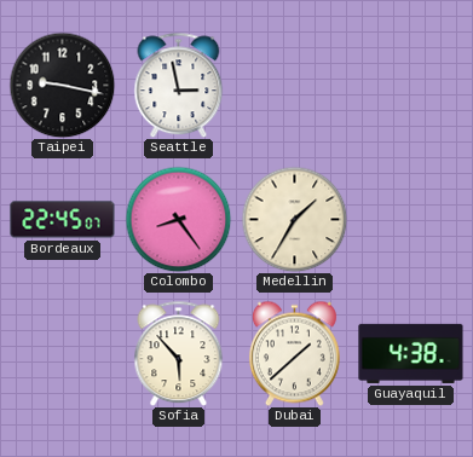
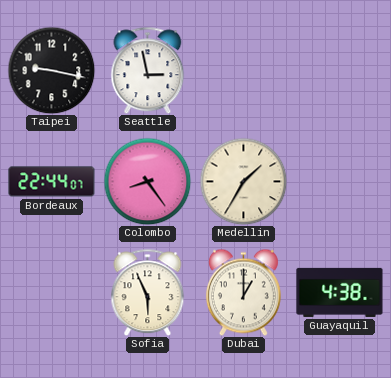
Bordeaux: 22:45 -> 22:44
Sofia: 5:53 -> 5:56
Dubai: 1:38 -> 1:00
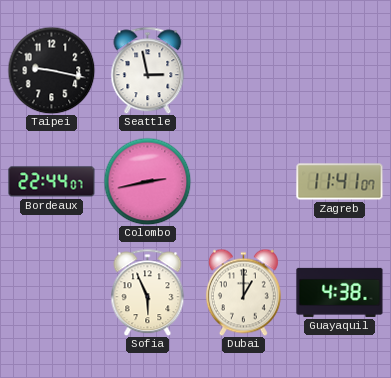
Colombo: 8:24 -> 2:43
Medellin: 1:35 -> none
Zagreb: none -> 11:41
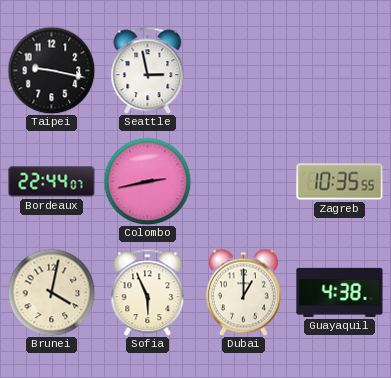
Zagreb: 11:41 -> 10:35
Brunei: none -> 4:02
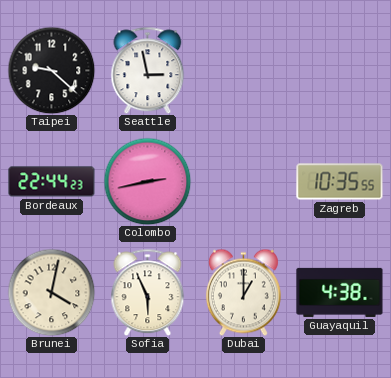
Taipei: 9:17 -> 9:22
Bordeaux: 22:44:07 -> 22:44:23
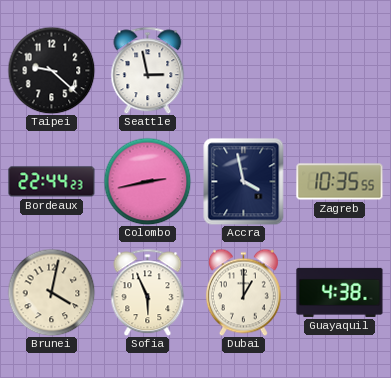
Accra: none -> 3:58
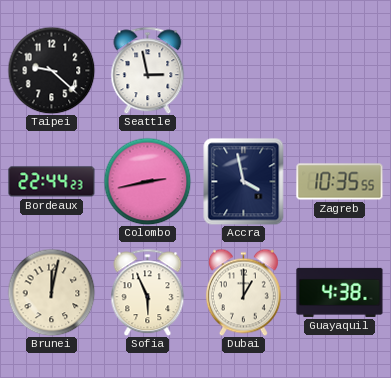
Brunei: 4:02 -> 12:02
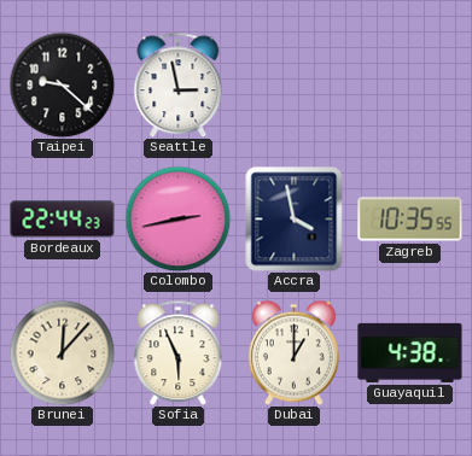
Brunei: 12:02 -> 12:07
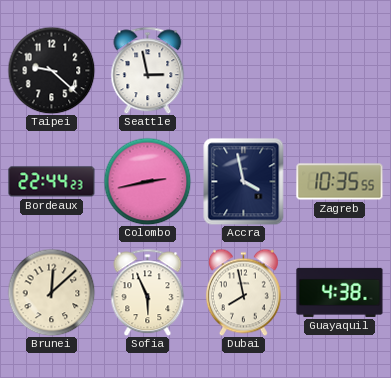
Brunei: 12:07 -> 12:08
Dubai: 1:00 -> 7:58
